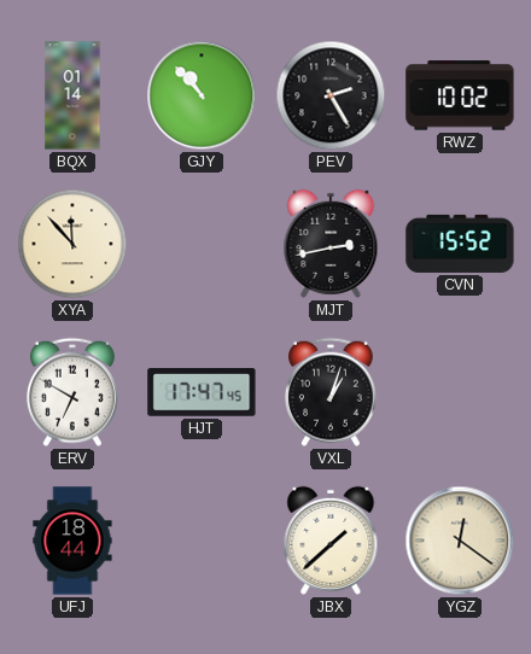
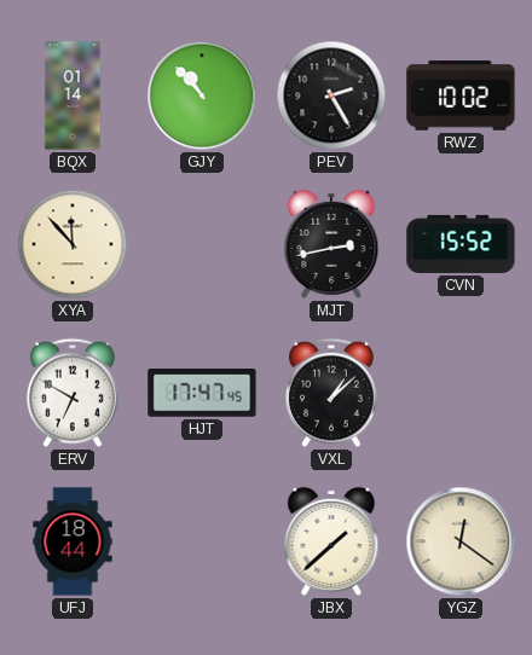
VXL: 1:03 -> 1:08
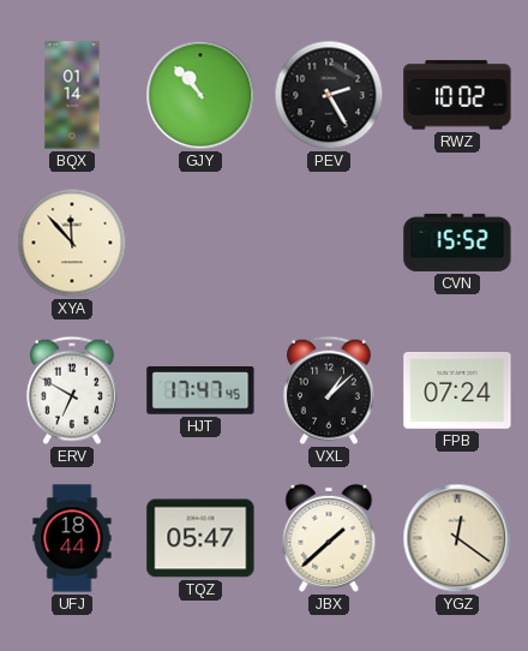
MJT: 2:43 -> none
FPB: none -> 07:24
TQZ: none -> 05:47
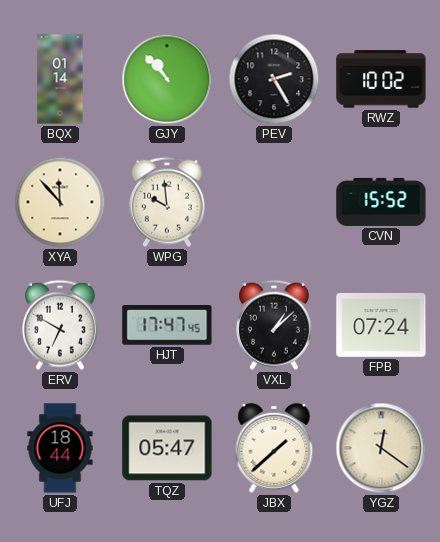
WPG: none -> 9:59
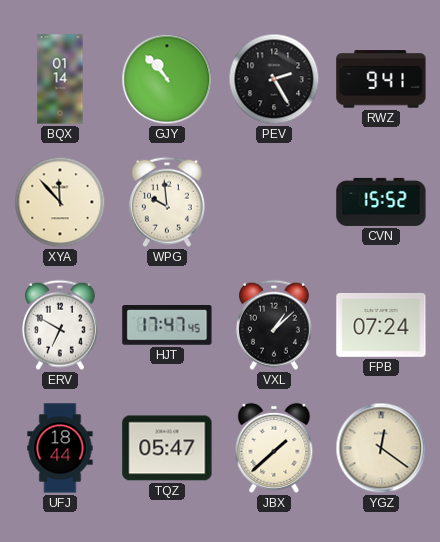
RWZ: 10:02 -> 9:41
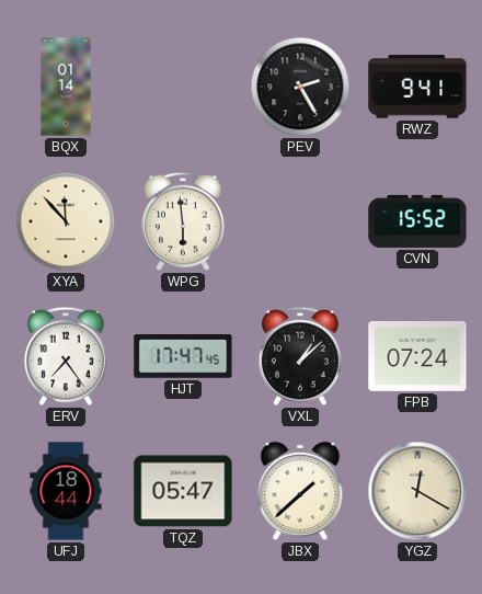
GJY: 10:53 -> none
WPG: 9:59 -> 5:59
ERV: 6:50 -> 7:24
YGZ: 12:21 -> 12:20
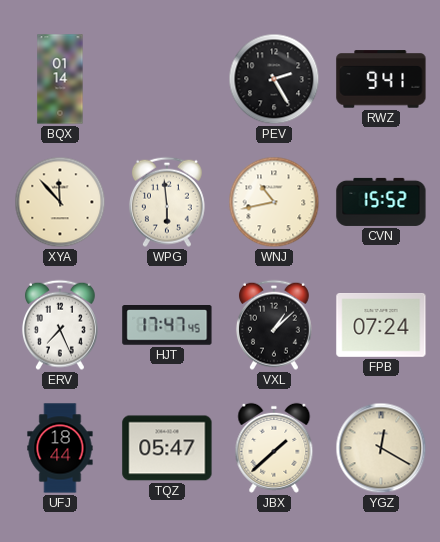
WNJ: none -> 10:43
ERV: 7:24 -> 7:26
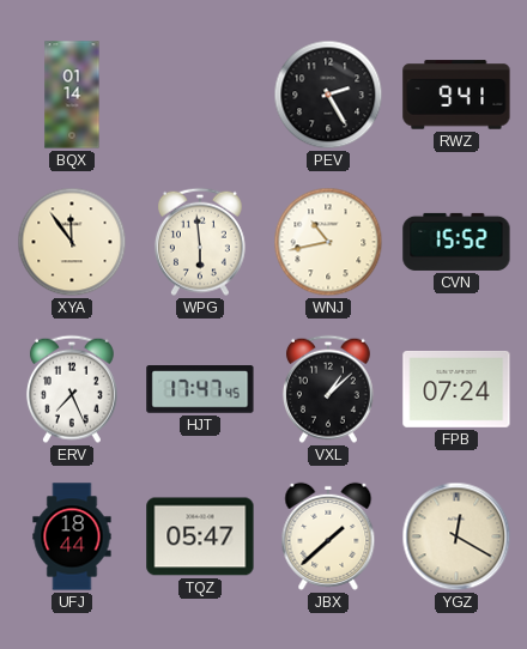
XYA: 11:53 -> 11:54
